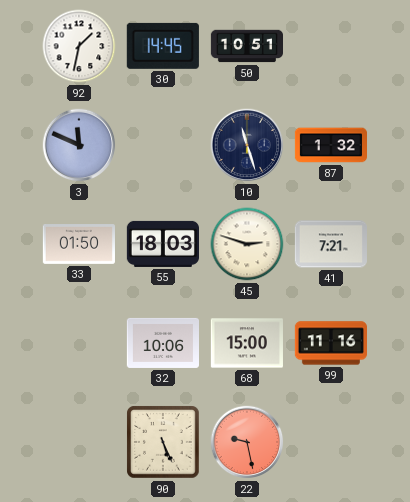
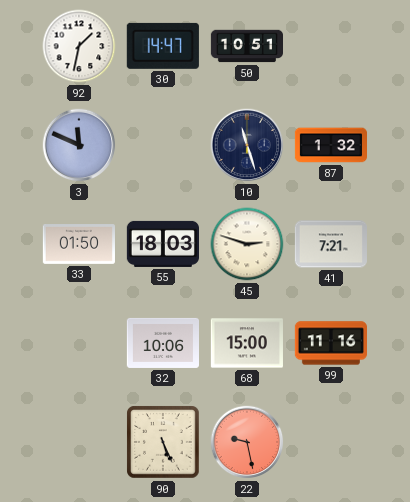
30: 14:45 -> 14:47
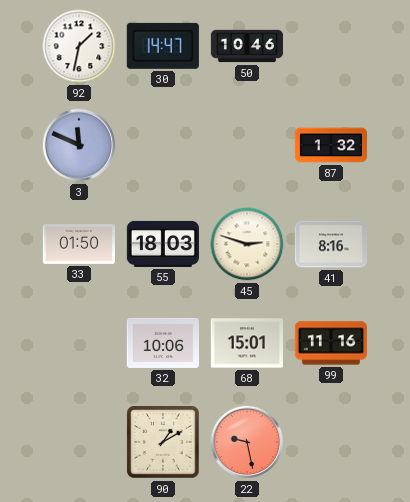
50: 10:51 -> 10:46
10: 11:27 -> none
41: 7:21 -> 8:16
68: 15:00 -> 15:01
90: 5:26 -> 1:10
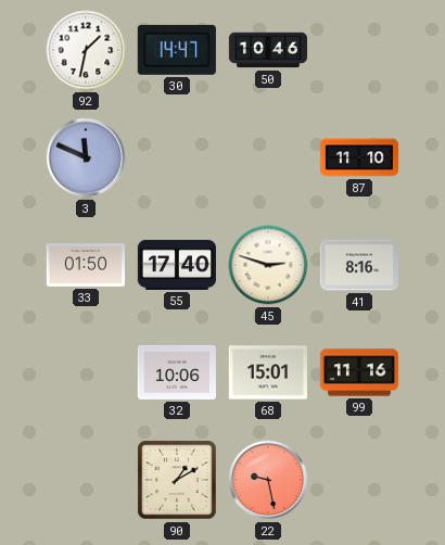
87: 1:32 -> 11:10
55: 18:03 -> 17:40
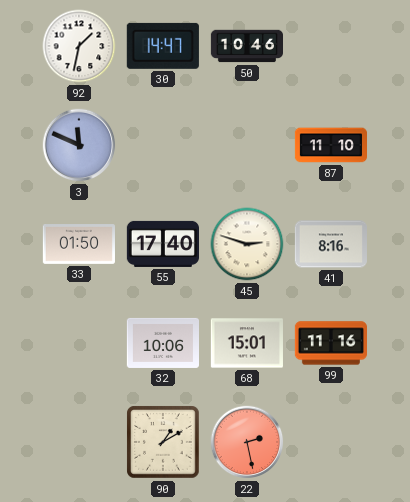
22: 9:28 -> 2:28
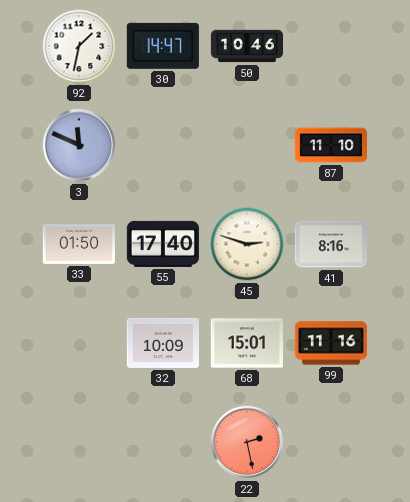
32: 10:06 -> 10:09
90: 1:10 -> none
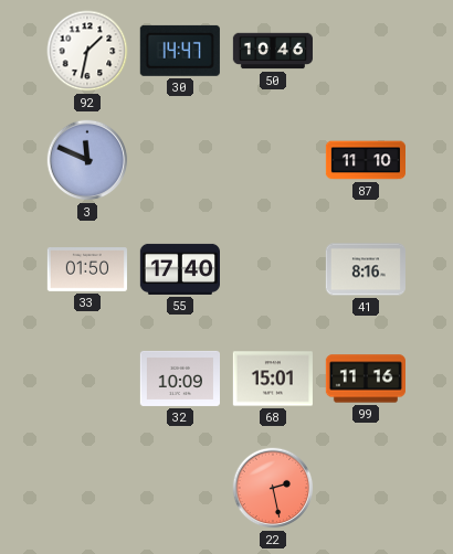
45: 2:48 -> none
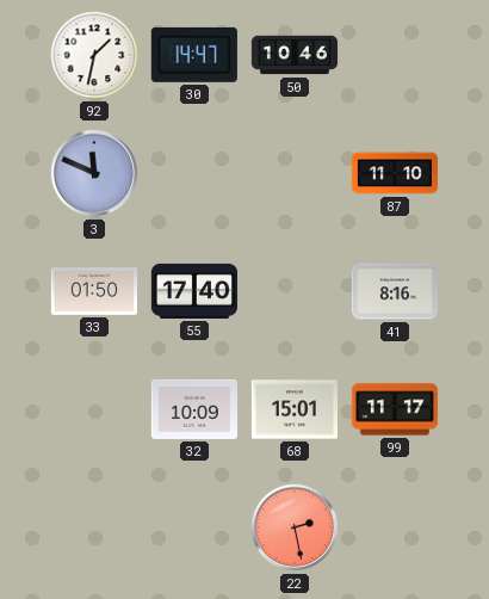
99: 11:16 -> 11:17
